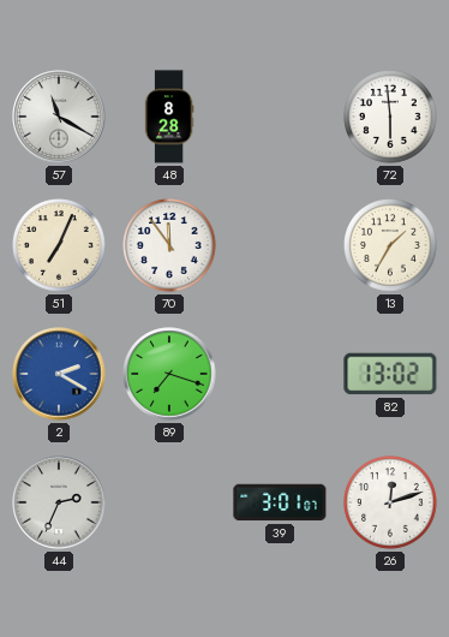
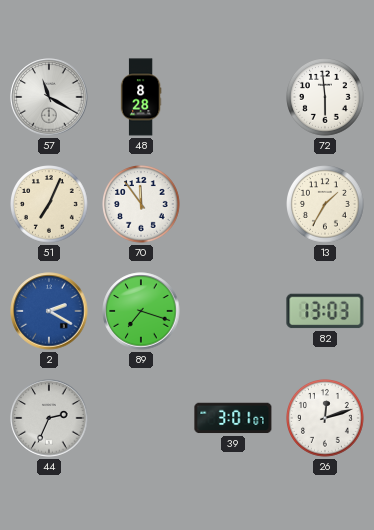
82: 13:02 -> 13:03
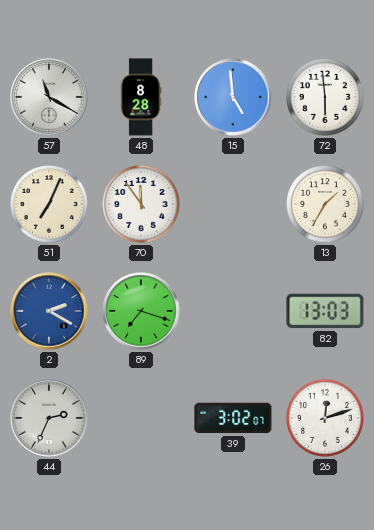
15: none -> 4:59
39: 3:01 -> 3:02
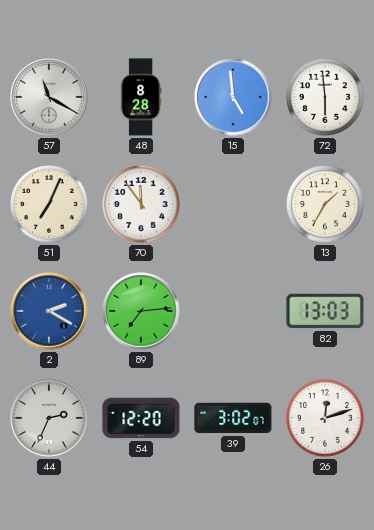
89: 7:18 -> 7:14
54: none -> 12:20
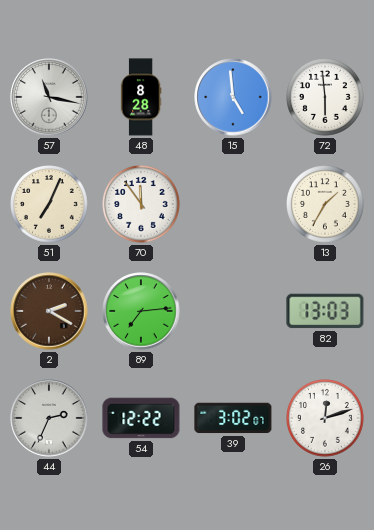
57: 11:20 -> 11:17
2 dial: blue -> brown
54: 12:20 -> 12:22
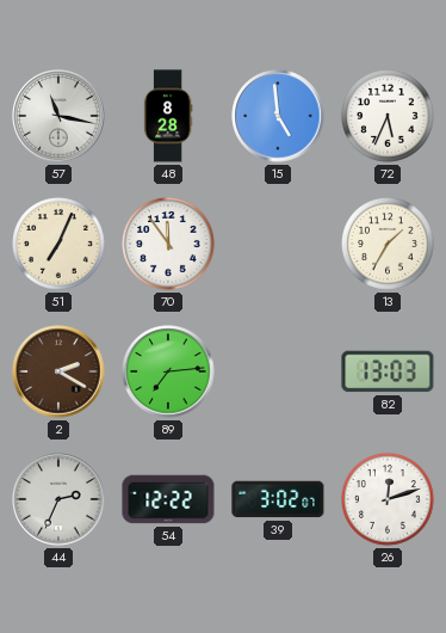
72: 5:59 -> 5:34
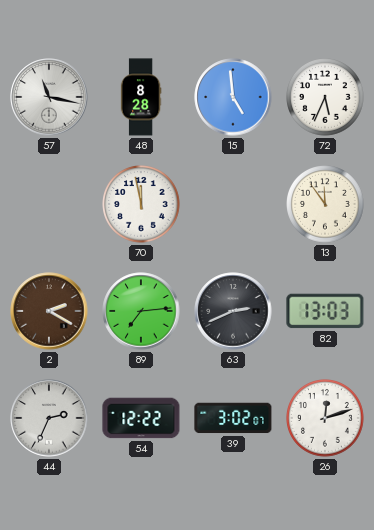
51: 7:04 -> none
70: 11:54 -> 11:58
13: 1:35 -> 11:54
63: none -> 2:41
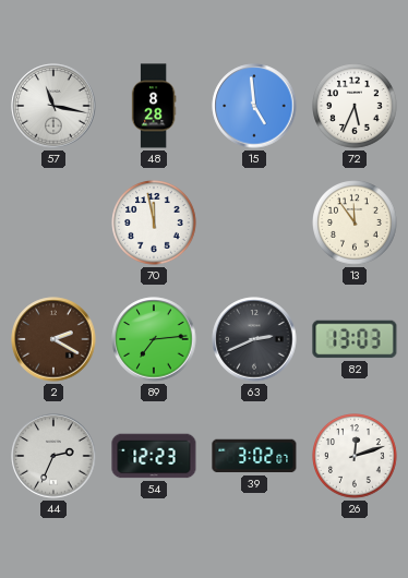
54: 12:22 -> 12:23
